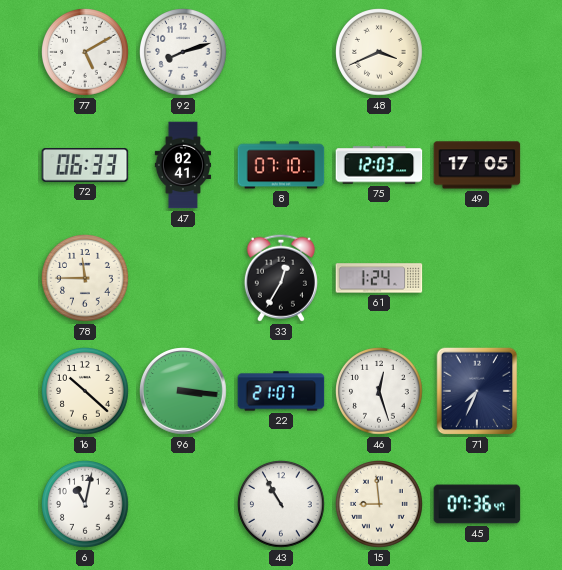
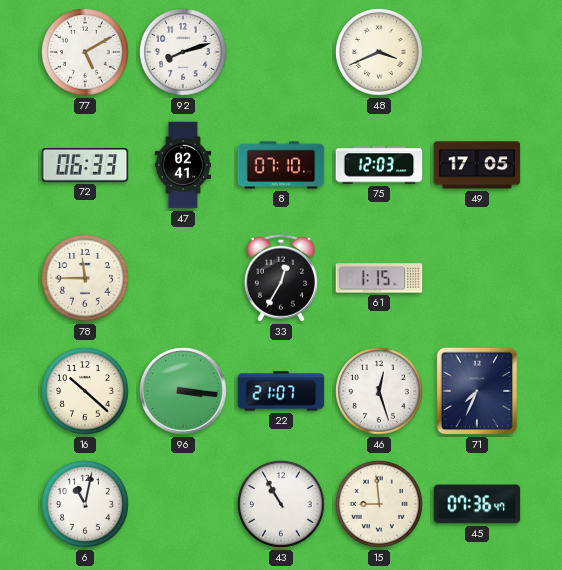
61: 1:24 -> 1:15
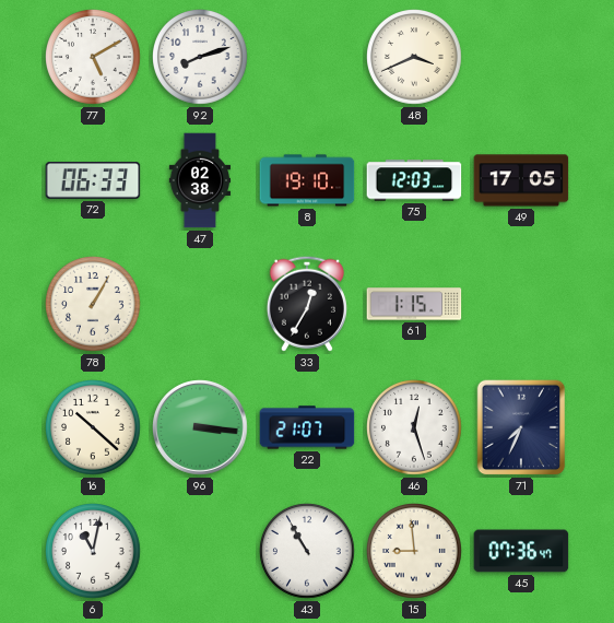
47: 02:41 -> 02:38
8: 07:10 -> 19:10
78: 11:45 -> 1:05
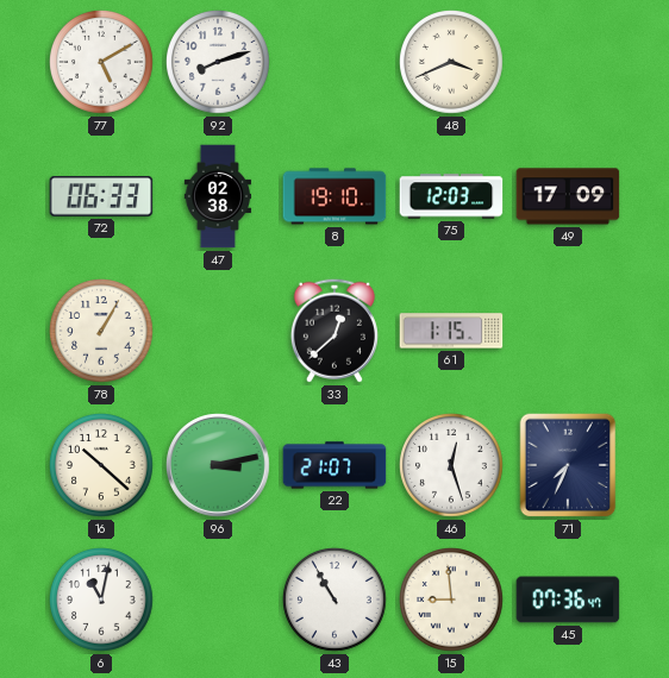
49: 17:05 -> 17:09
33: 12:35 -> 12:38
96: 3:16 -> 3:13
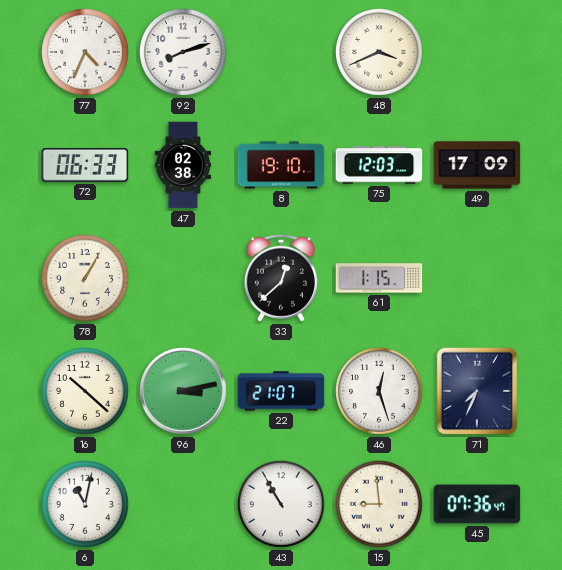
77: 5:10 -> 4:34
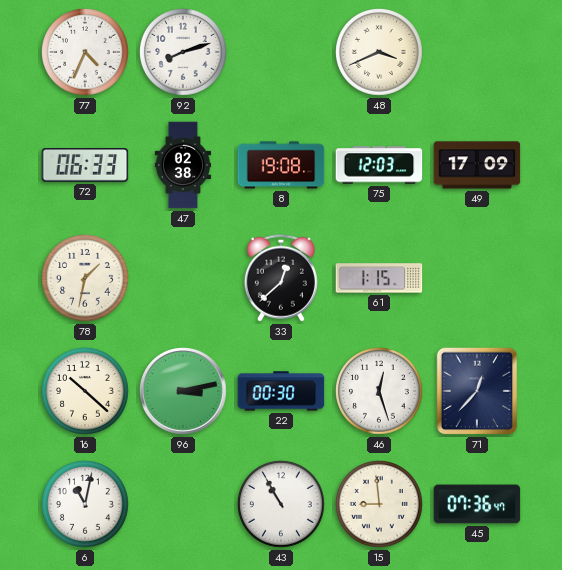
8: 19:10 -> 19:08
78: 1:05 -> 1:32
22: 21:07 -> 00:30
71: 7:34 -> 12:37
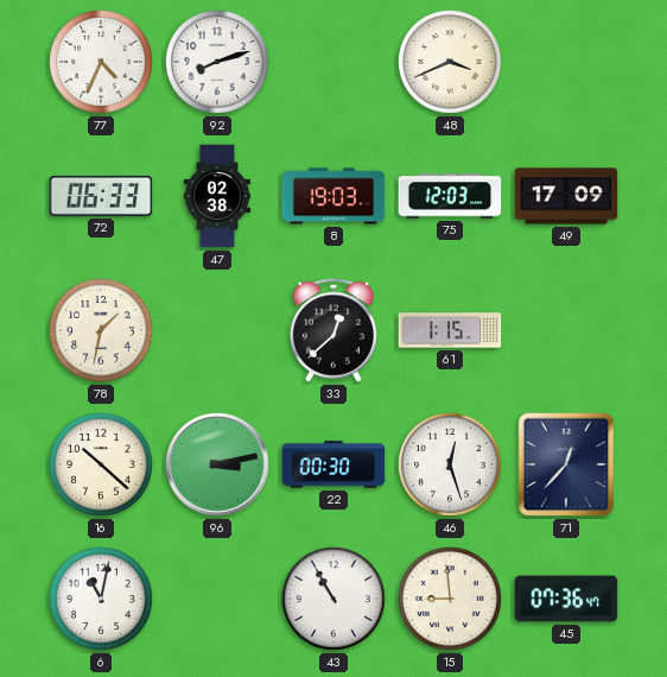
8: 19:08 -> 19:03
